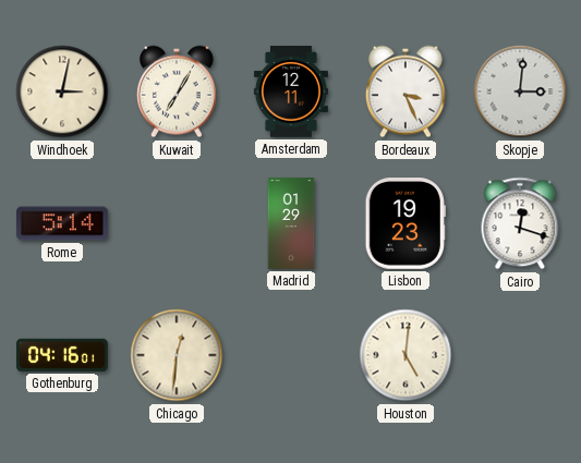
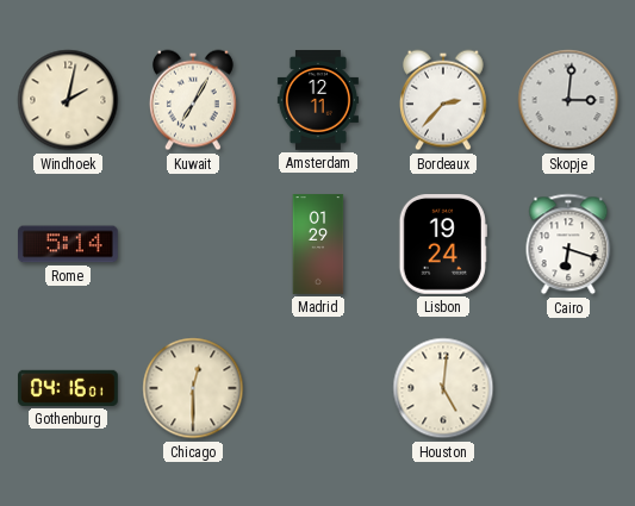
Windhoek: 3:02 -> 2:02
Bordeaux: 3:26 -> 2:37
Lisbon: 19:23 -> 19:24
Cairo: 12:18 -> 6:18
Chicago: 12:31 -> 12:30
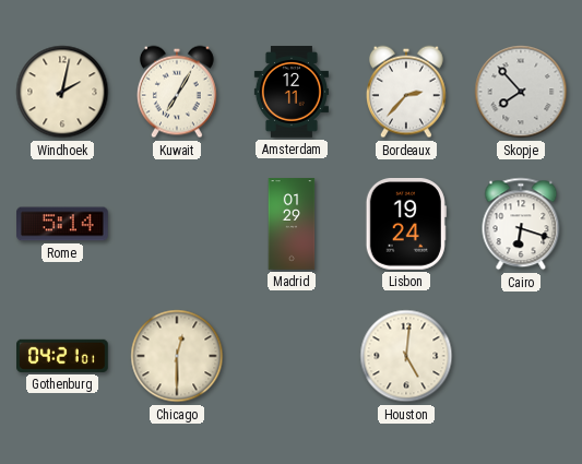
Skopje: 3:01 -> 7:53
Gothenburg: 04:16 -> 04:21
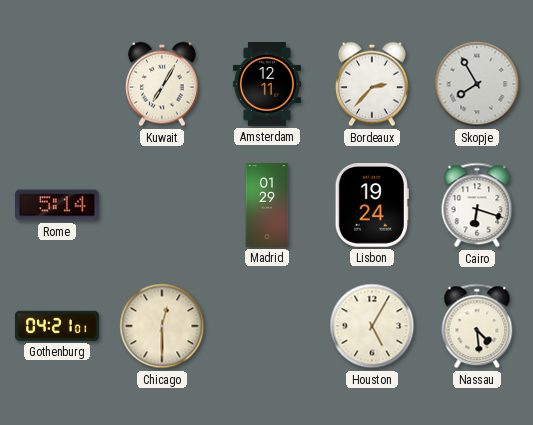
Windhoek: 2:02 -> none
Skopje: 7:53 -> 7:55
Houston: 5:01 -> 5:05
Nassau: none -> 4:29
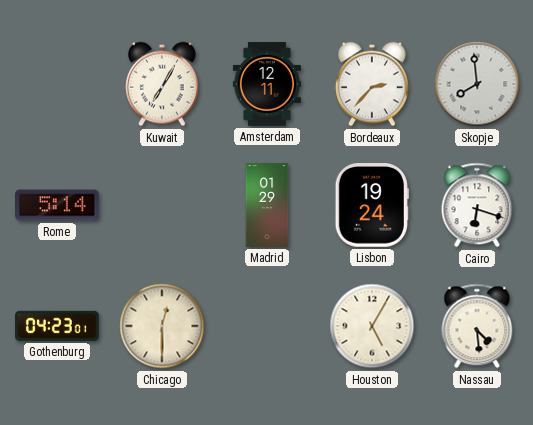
Skopje: 7:55 -> 7:59
Gothenburg: 04:21 -> 04:23
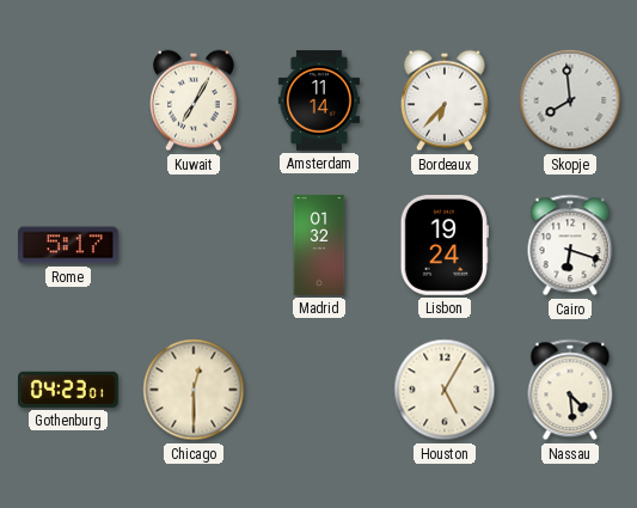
Amsterdam: 12:11 -> 11:14
Bordeaux: 2:37 -> 6:37
Rome: 5:14 -> 5:17
Madrid: 01:29 -> 01:32
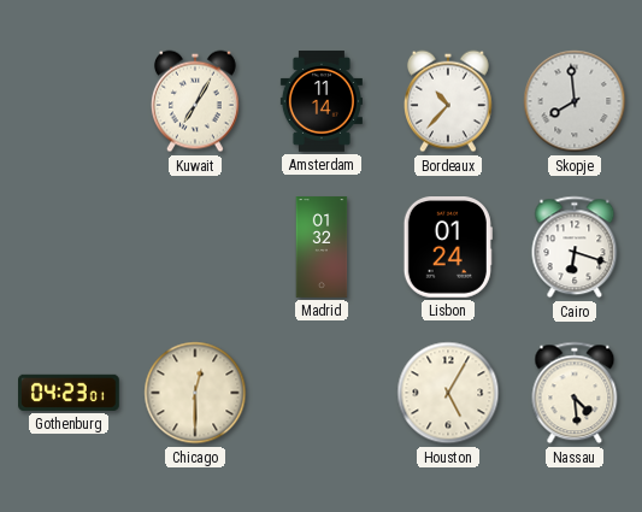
Bordeaux: 6:37 -> 10:37
Rome: 5:17 -> none
Lisbon: 19:24 -> 01:24
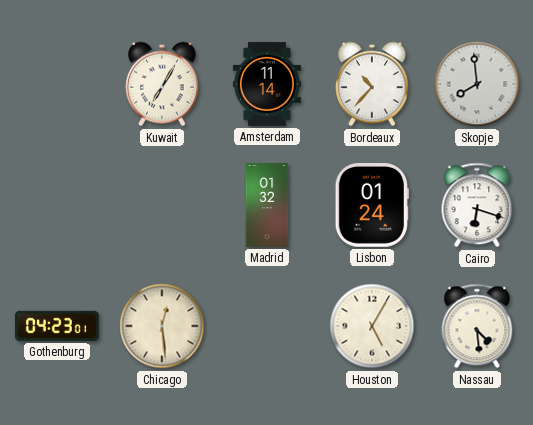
Chicago: 12:30 -> 12:29
